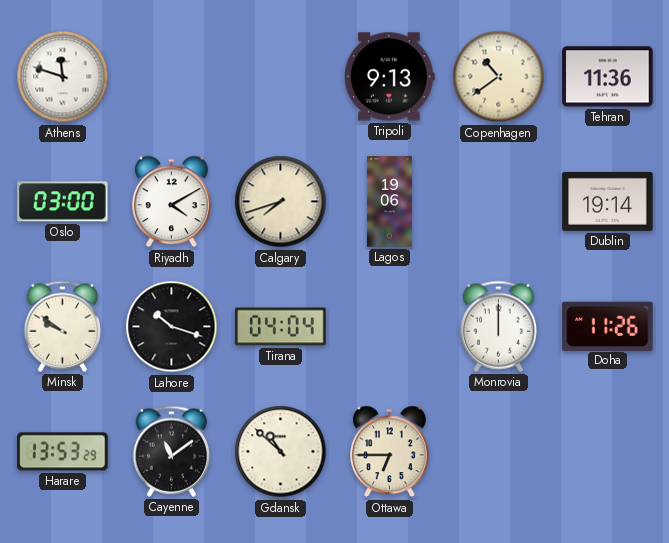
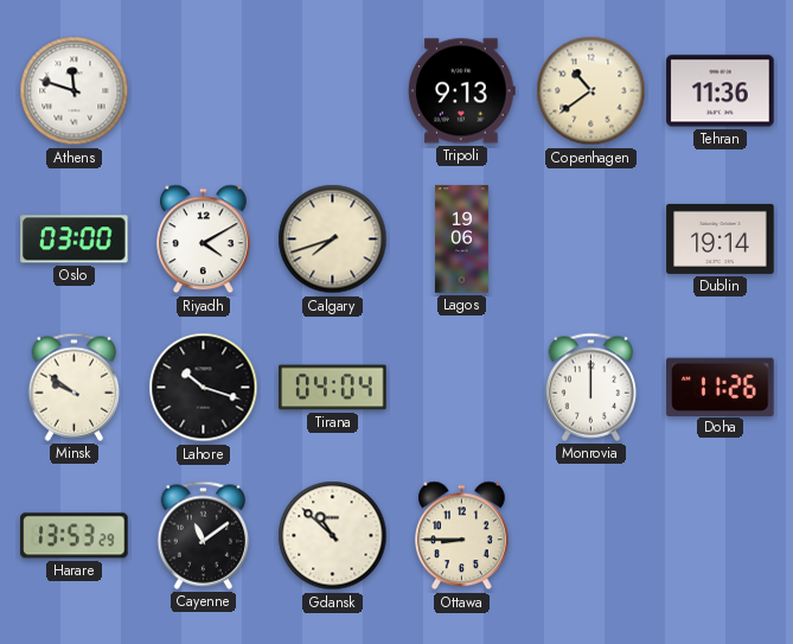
Ottawa: 6:45 -> 8:45
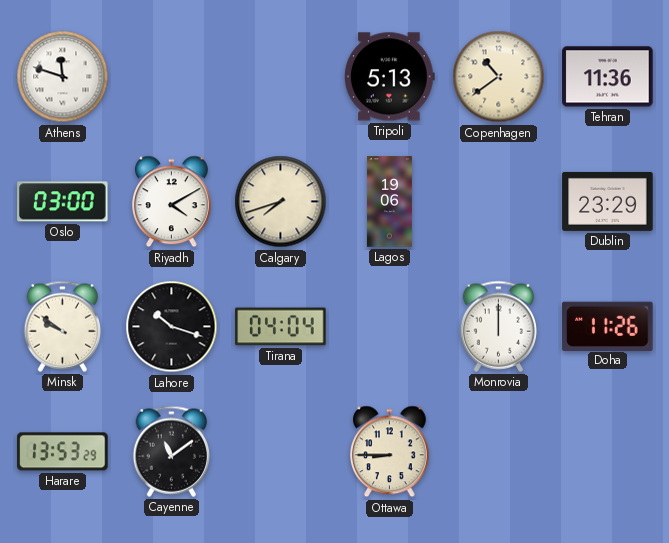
Tripoli: 9:13 -> 5:13
Dublin: 19:14 -> 23:29
Gdansk: 10:52 -> none
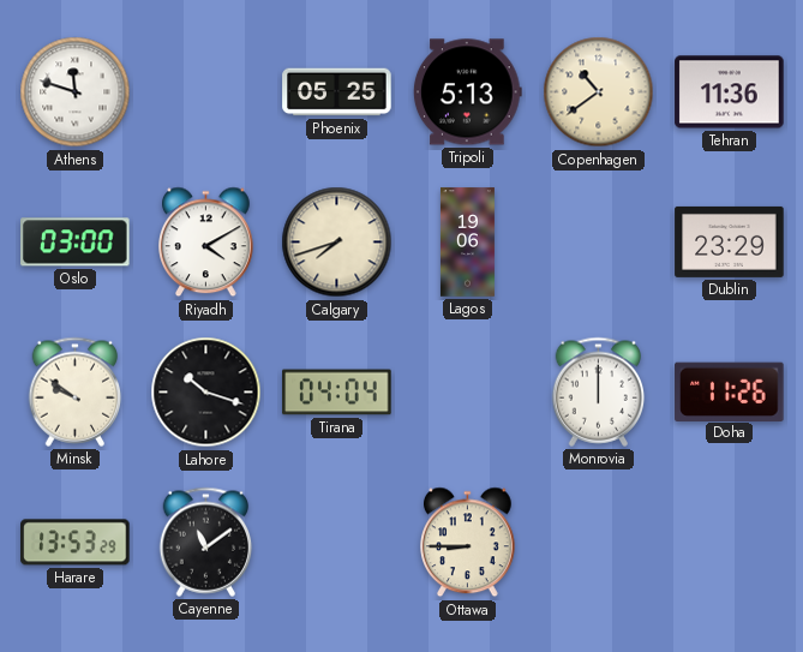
Phoenix: none -> 05:25
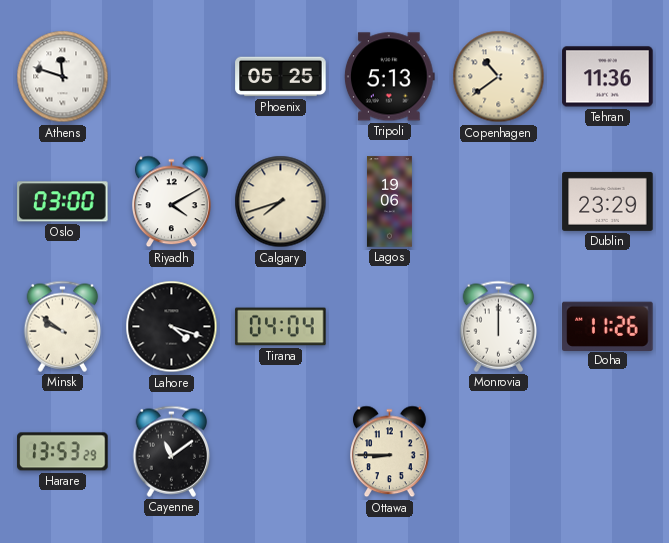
Lahore: 10:18 -> 4:18
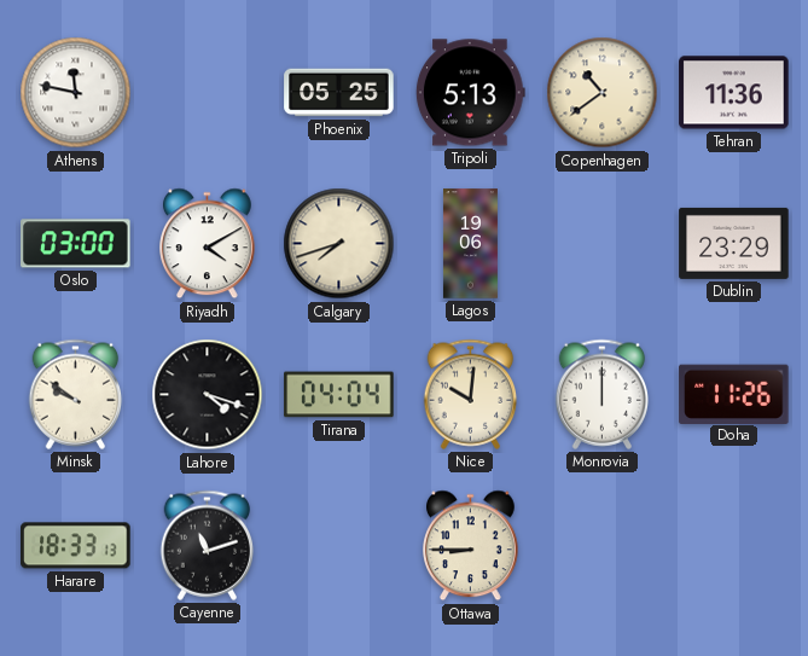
Athens: 11:48 -> 11:47
Nice: none -> 10:01
Harare: 13:53 -> 18:33
Cayenne: 11:09 -> 11:12
